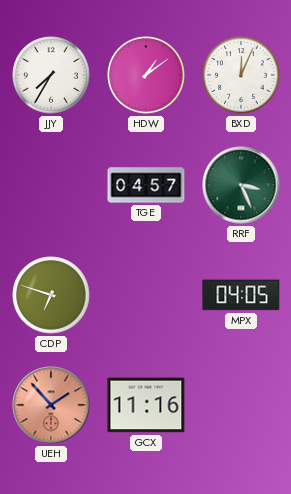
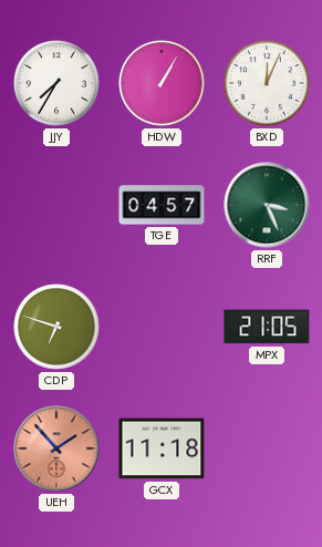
HDW: 1:09 -> 1:05
MPX: 04:05 -> 21:05
GCX: 11:16 -> 11:18
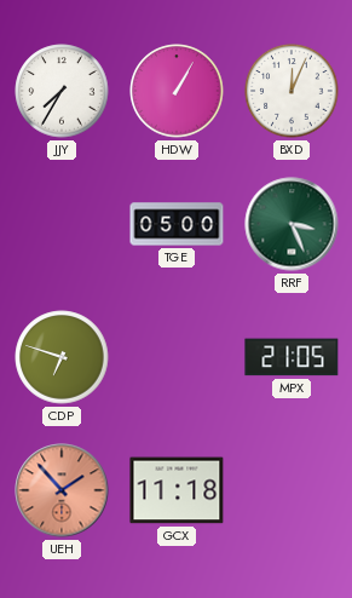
TGE: 04:57 -> 05:00
